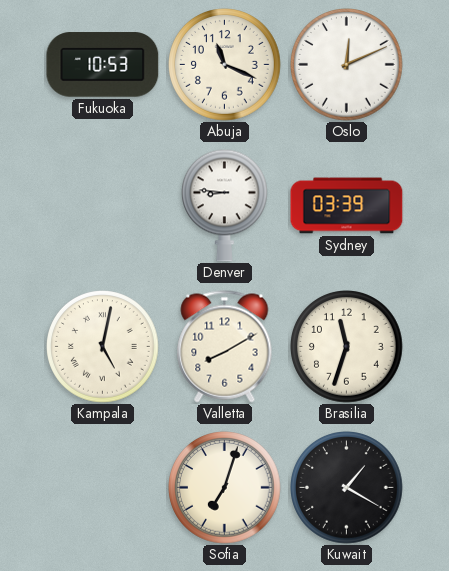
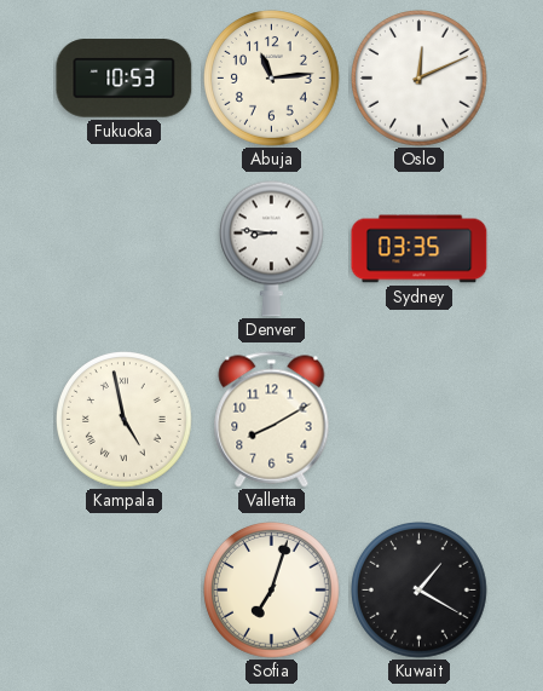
Abuja: 11:19 -> 11:14
Sydney: 03:39 -> 03:35
Kampala: 5:02 -> 4:58
Brasilia: 11:33 -> none
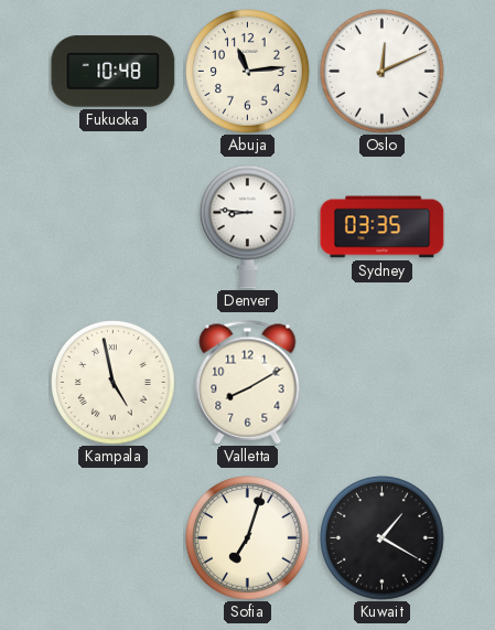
Fukuoka: 10:53 -> 10:48
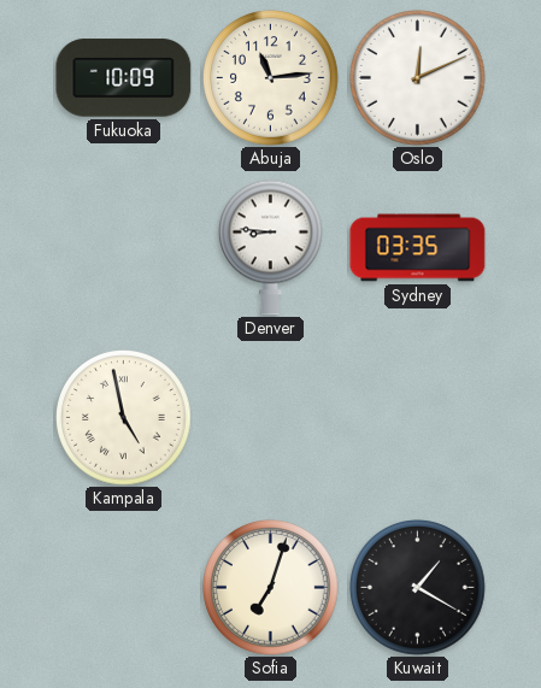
Fukuoka: 10:48 -> 10:09
Valletta: 8:10 -> none
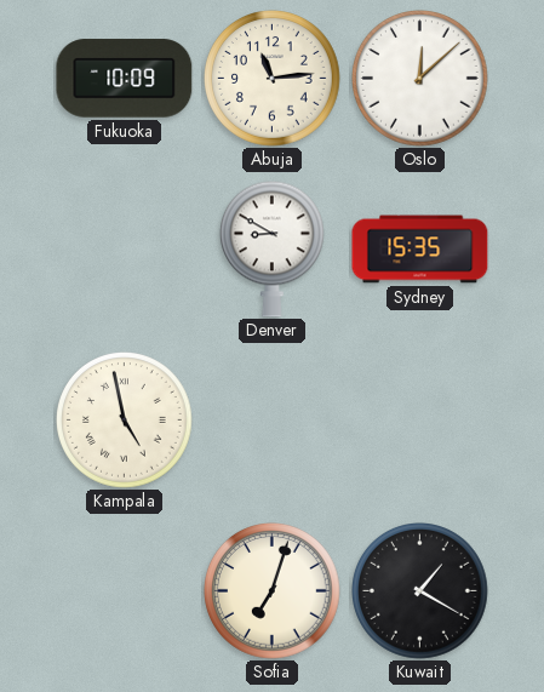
Oslo: 12:11 -> 12:08
Denver: 8:46 -> 8:50
Sydney: 03:35 -> 15:35
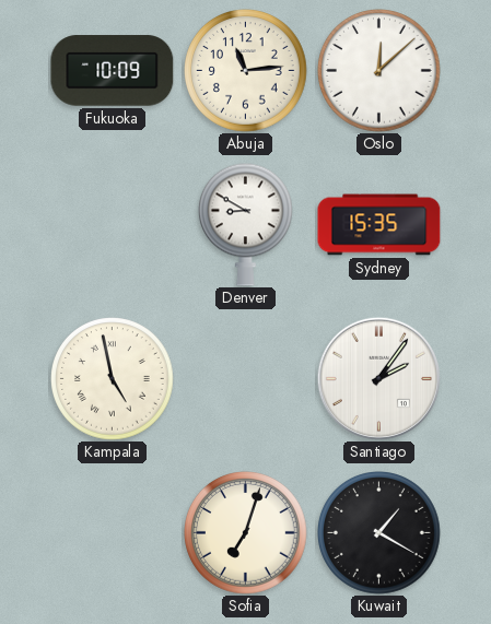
Santiago: none -> 2:06
